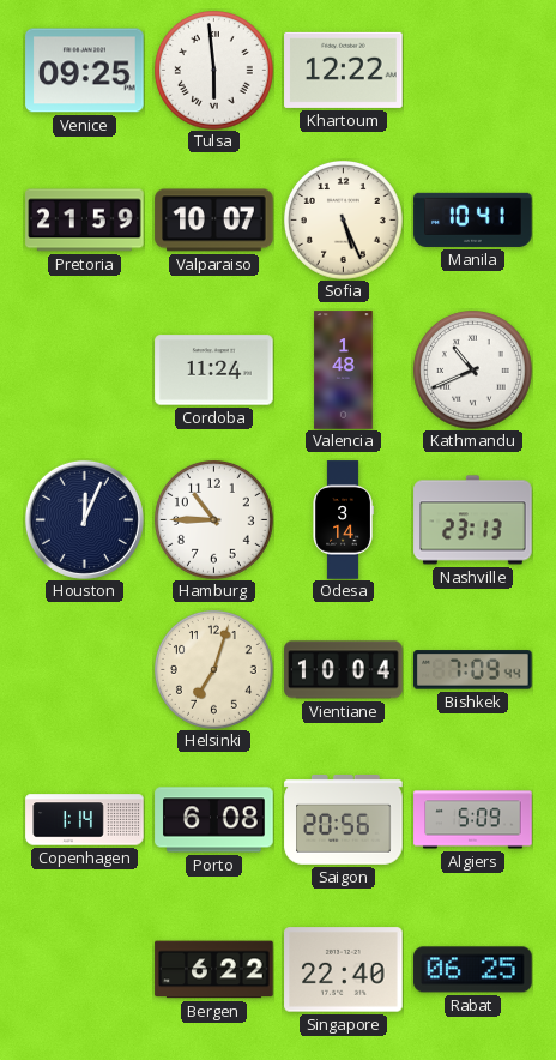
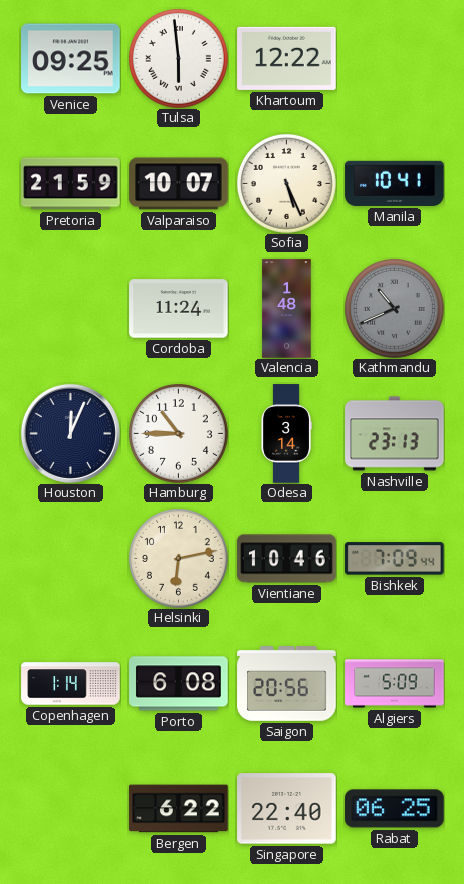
Kathmandu dial: white -> grey
Helsinki: 7:03 -> 6:13
Vientiane: 10:04 -> 10:46
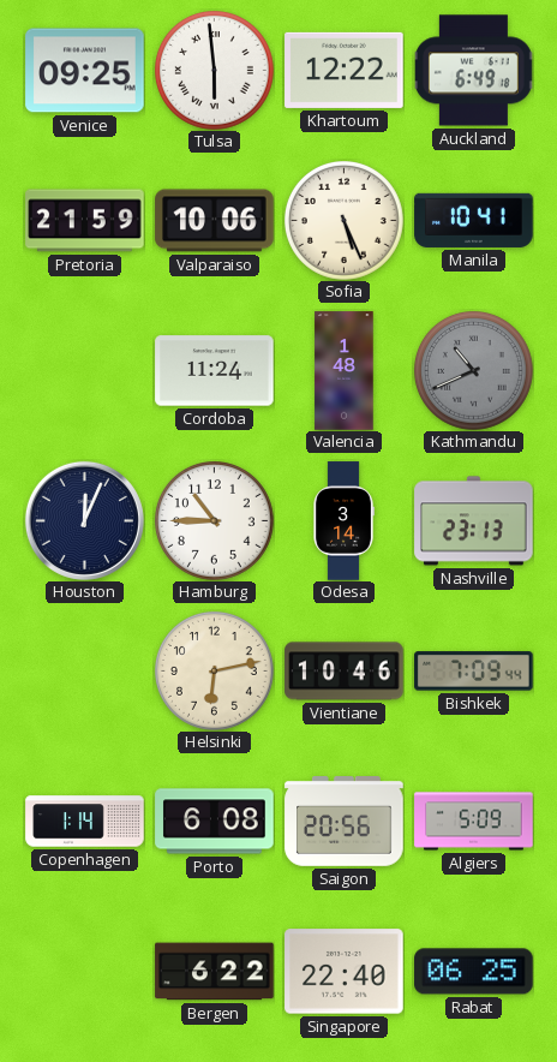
Auckland: none -> 6:49
Valparaiso: 10:07 -> 10:06
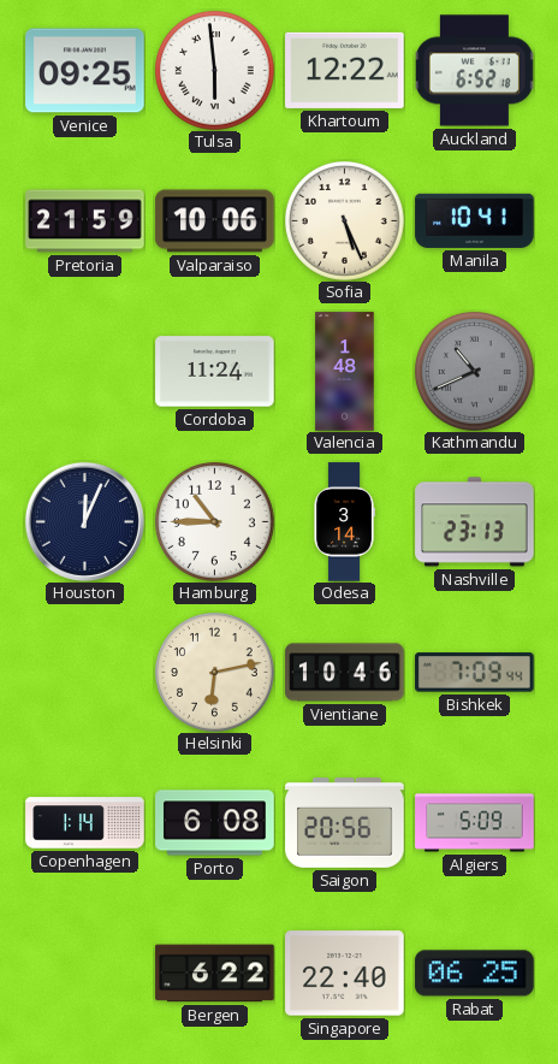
Auckland: 6:49 -> 6:52
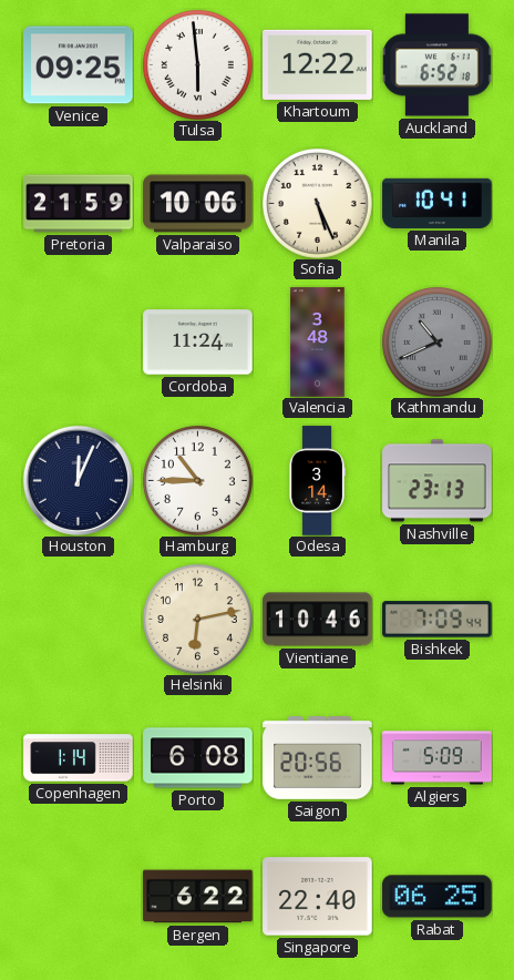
Valencia: 1:48 -> 3:48
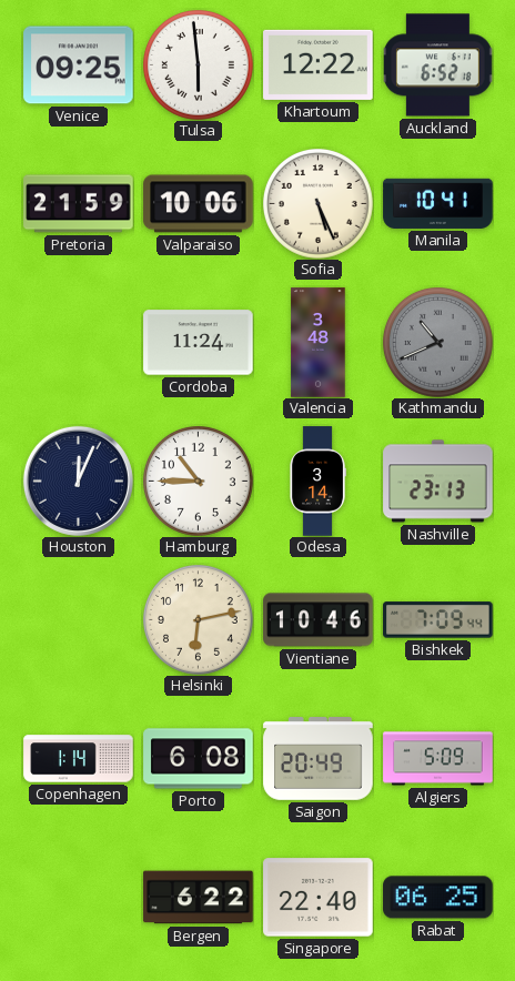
Saigon: 20:56 -> 20:49
